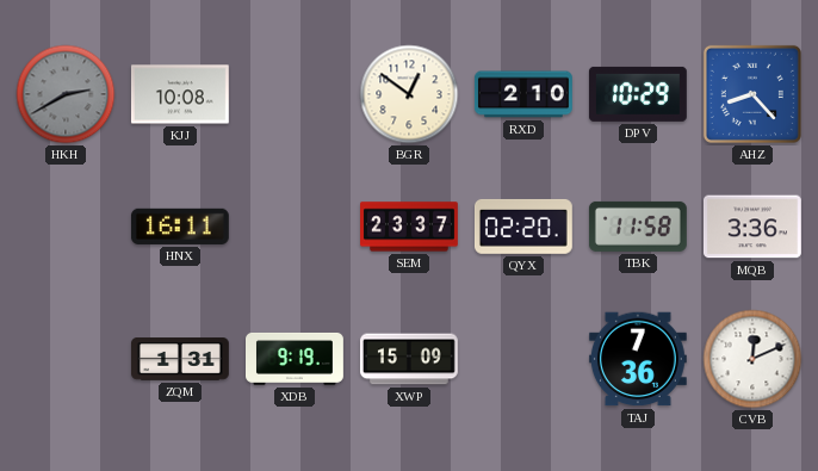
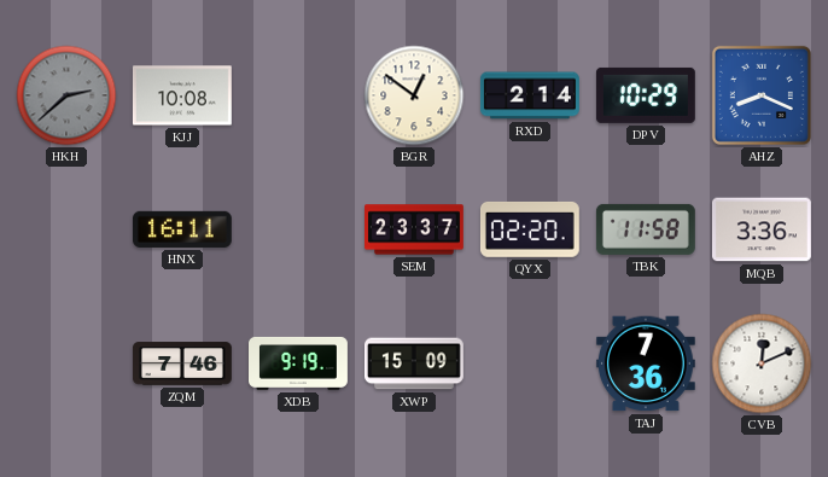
HKH: 2:40 -> 2:38
RXD: 2:10 -> 2:14
AHZ: 8:23 -> 8:19
ZQM: 1:31 -> 7:46
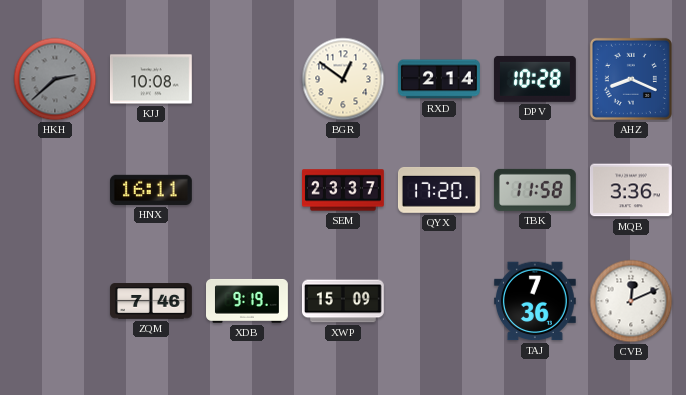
DPV: 10:29 -> 10:28
QYX: 02:20 -> 17:20
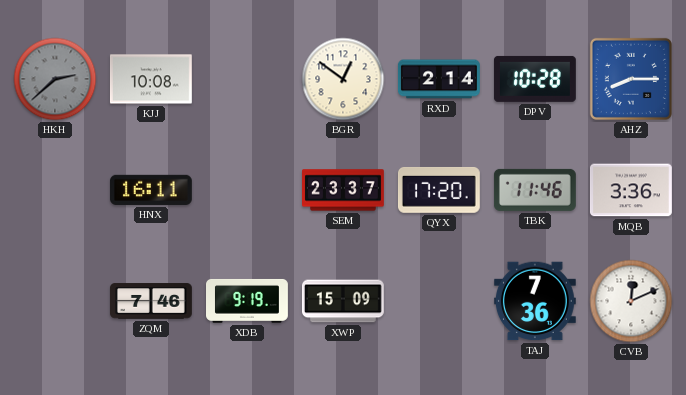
AHZ: 8:19 -> 8:15
TBK: 11:58 -> 11:46
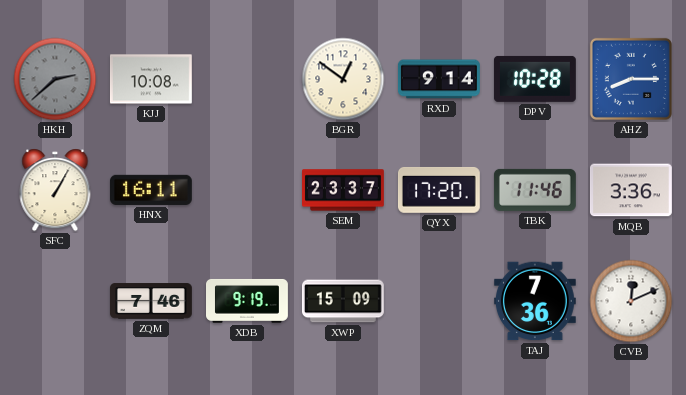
RXD: 2:14 -> 9:14
SFC: none -> 1:05
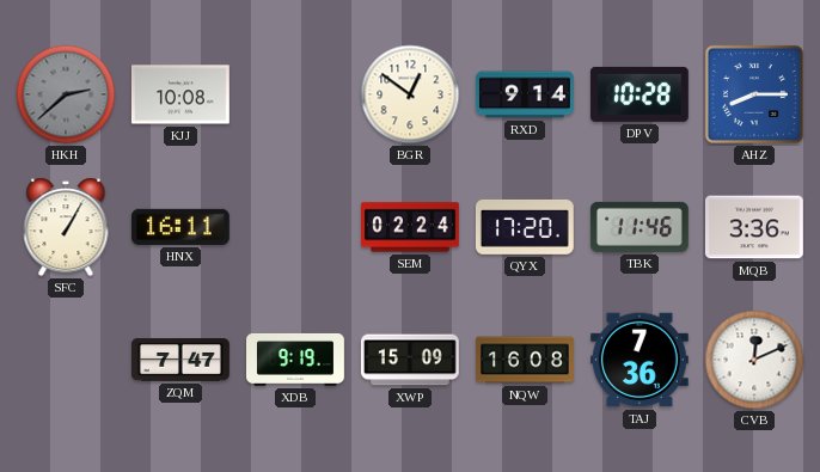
SEM: 23:37 -> 02:24
ZQM: 7:46 -> 7:47
NQW: none -> 16:08
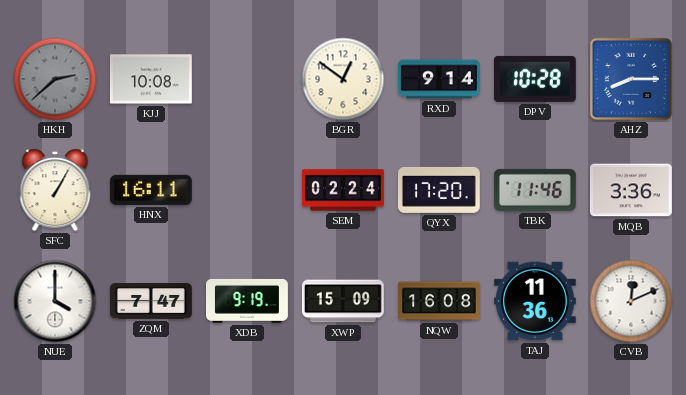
NUE: none -> 4:00
TAJ: 7:36 -> 11:36
